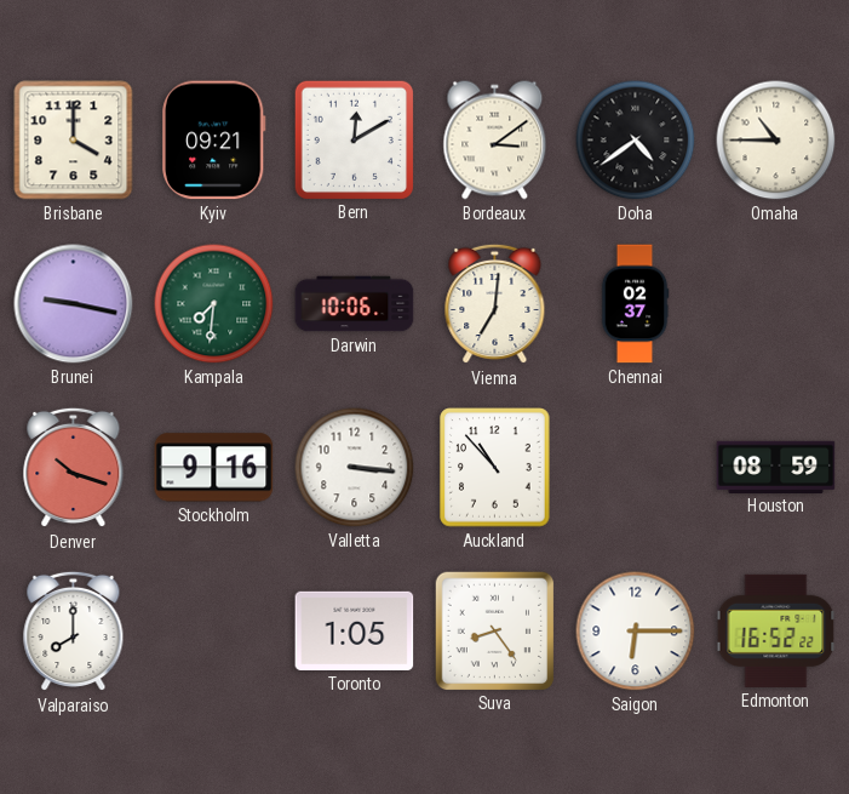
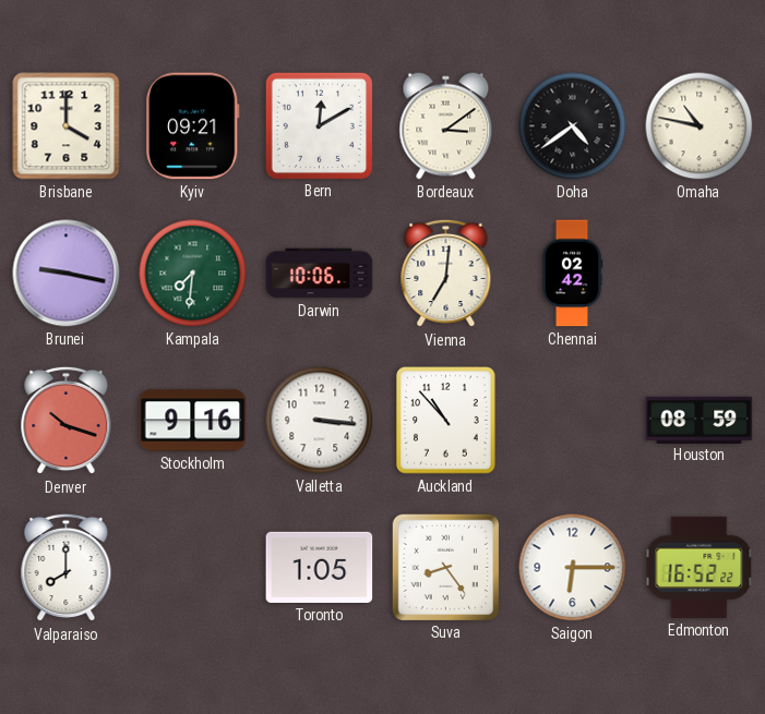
Omaha: 10:45 -> 10:47
Chennai: 02:37 -> 02:42
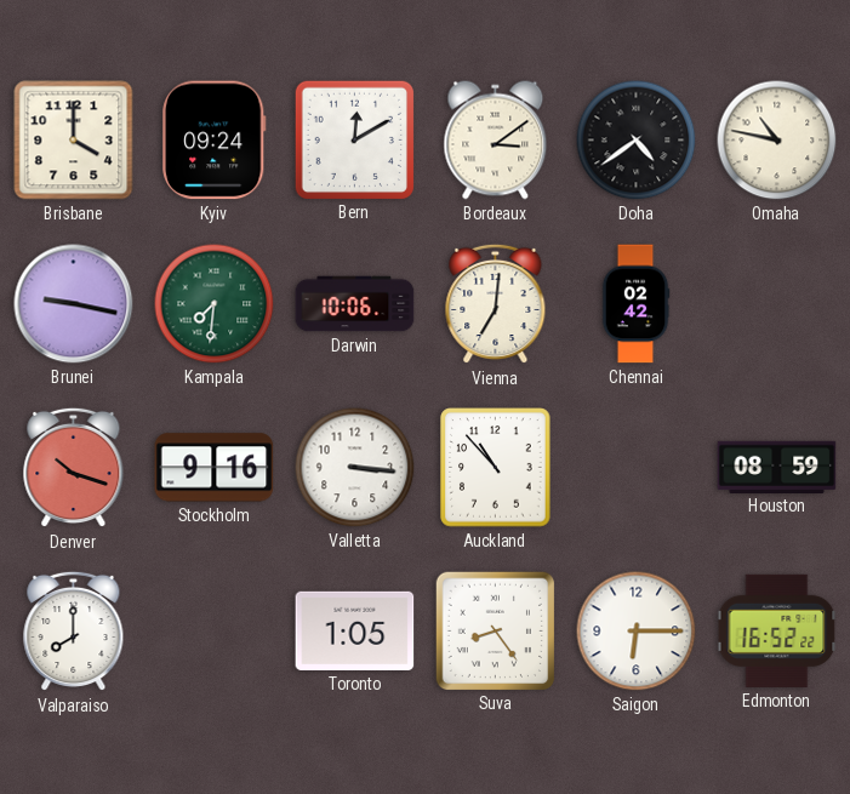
Kyiv: 09:21 -> 09:24
